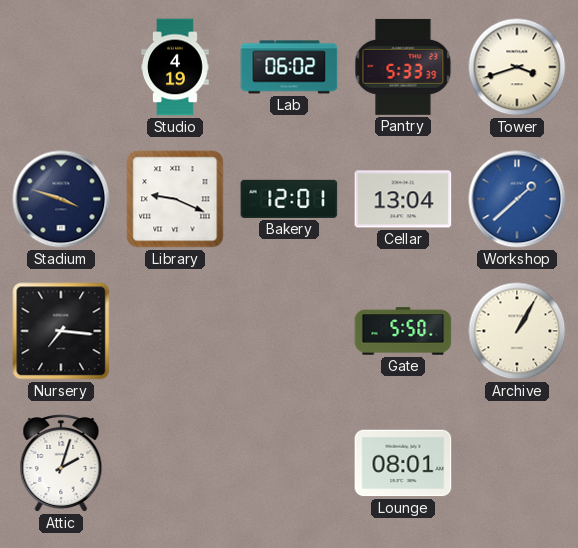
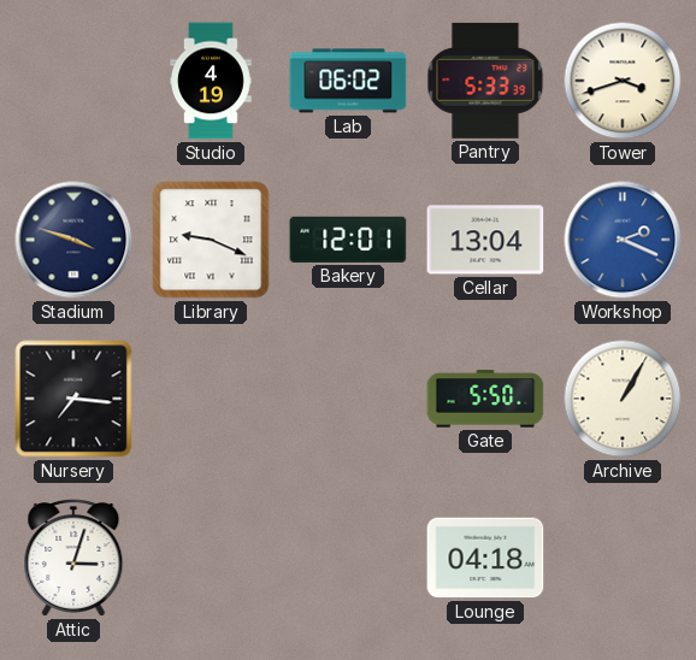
Workshop: 1:38 -> 2:19
Attic: 2:03 -> 3:03
Lounge: 08:01 -> 04:18
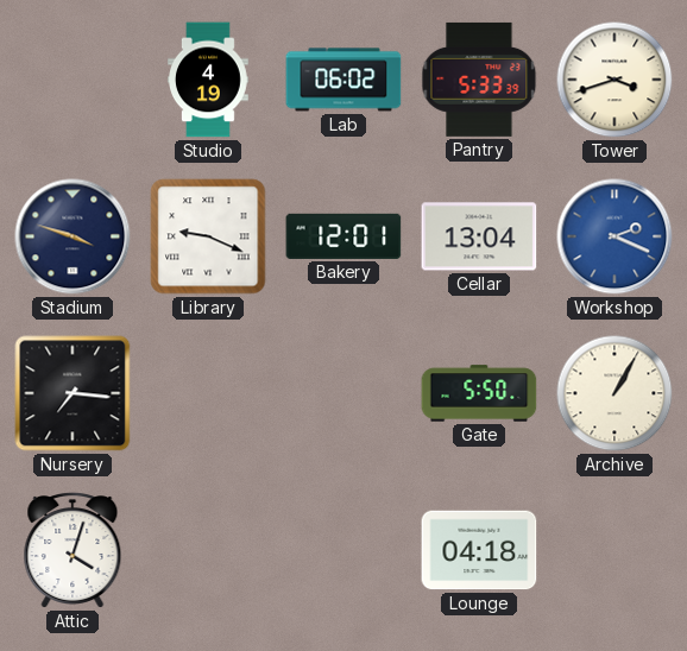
Attic: 3:03 -> 4:03
